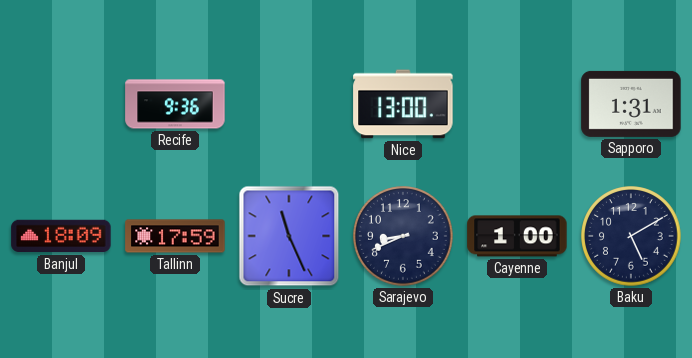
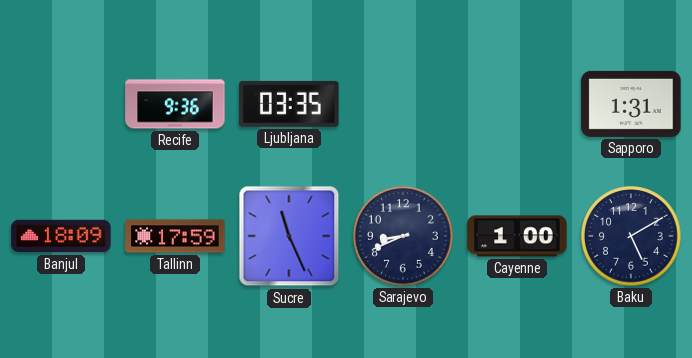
Ljubljana: none -> 03:35
Nice: 13:00 -> none
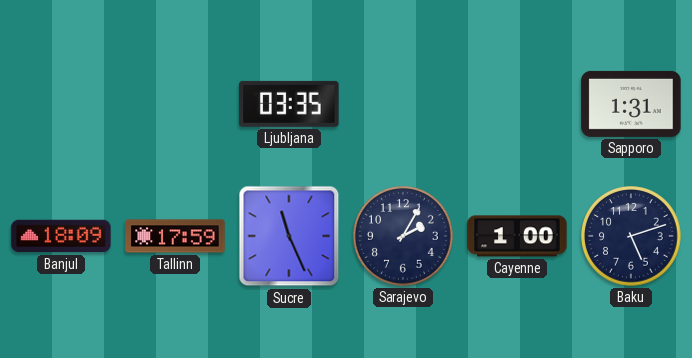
Recife: 9:36 -> none
Sarajevo: 8:41 -> 2:05
Baku: 5:10 -> 5:12
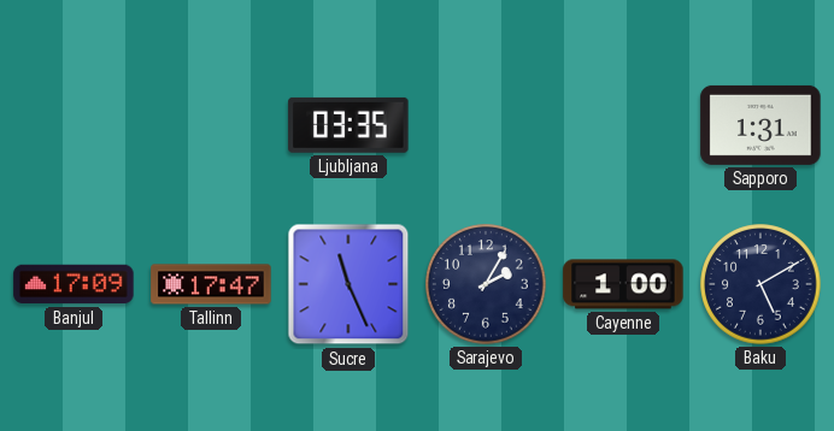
Banjul: 18:09 -> 17:09
Tallinn: 17:59 -> 17:47
Baku: 5:12 -> 5:10
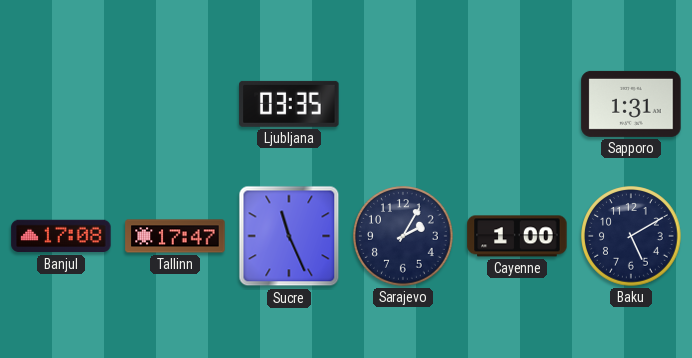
Banjul: 17:09 -> 17:08
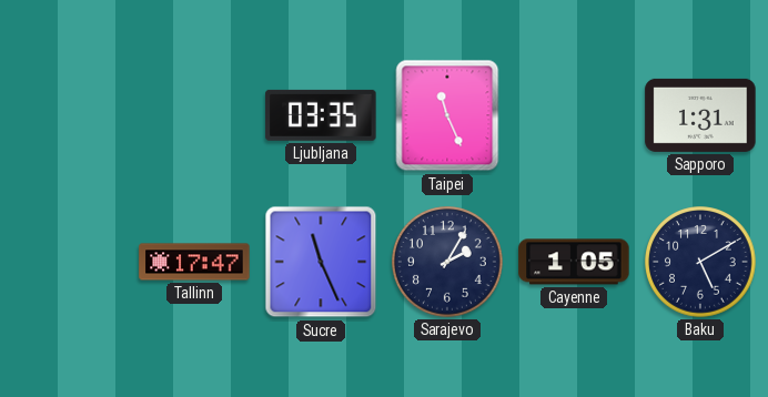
Taipei: none -> 11:26
Banjul: 17:08 -> none
Cayenne: 1:00 -> 1:05
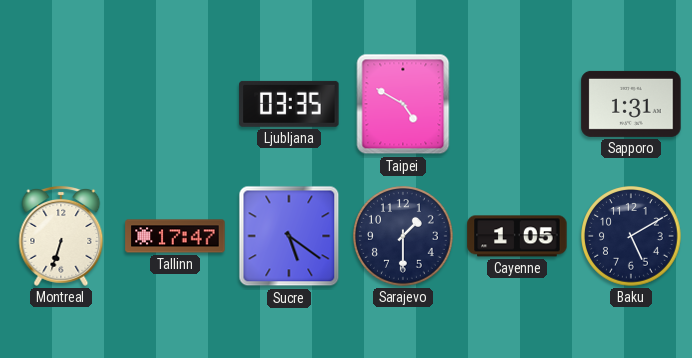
Taipei: 11:26 -> 4:50
Montreal: none -> 6:33
Sucre: 11:26 -> 5:21
Sarajevo: 2:05 -> 1:30
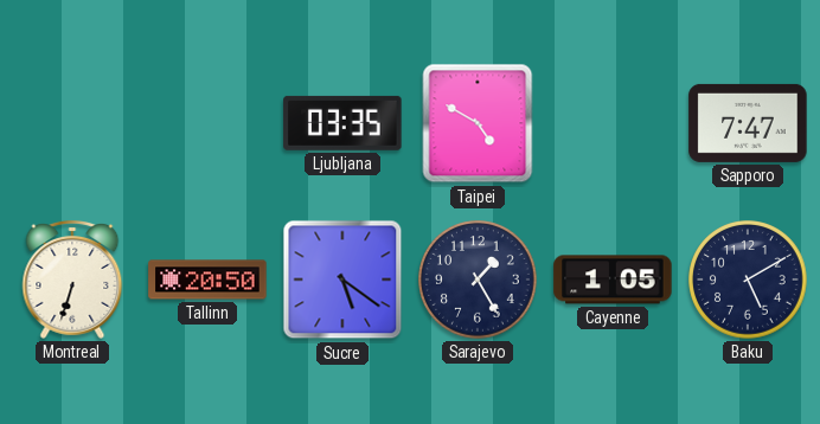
Sapporo: 1:31 -> 7:47
Tallinn: 17:47 -> 20:50
Sarajevo: 1:30 -> 1:25
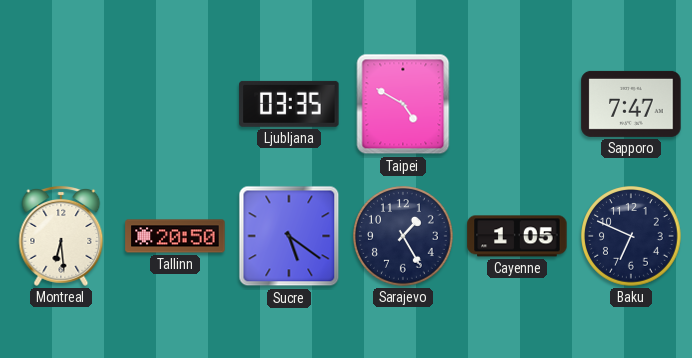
Montreal: 6:33 -> 6:29
Baku: 5:10 -> 6:49
